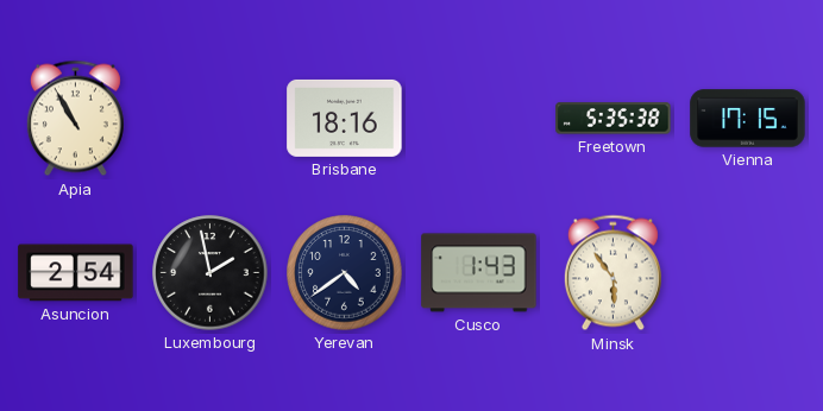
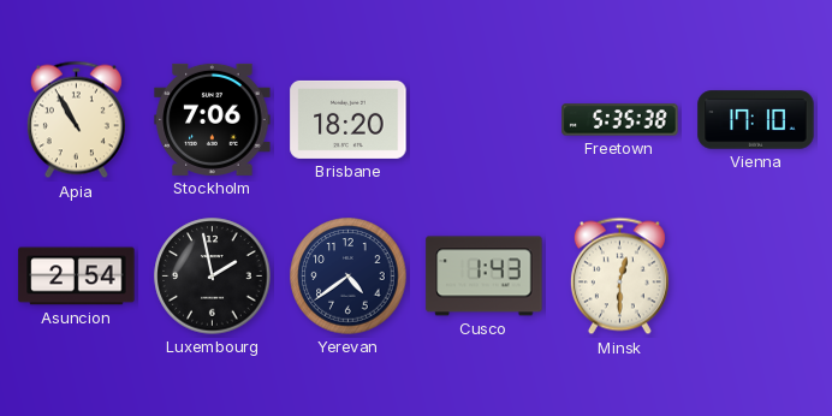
Stockholm: none -> 7:06
Brisbane: 18:16 -> 18:20
Vienna: 17:15 -> 17:10
Minsk: 5:54 -> 12:30
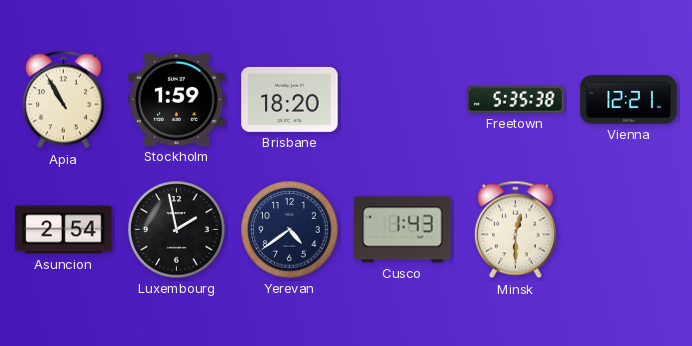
Stockholm: 7:06 -> 1:59
Vienna: 17:10 -> 12:21
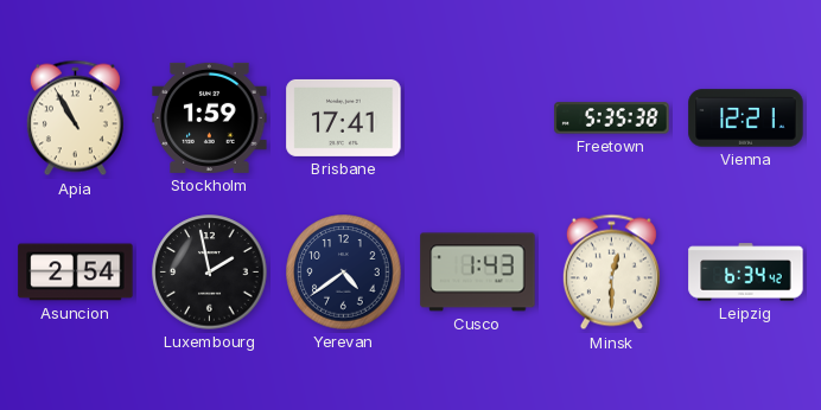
Brisbane: 18:20 -> 17:41
Leipzig: none -> 6:34
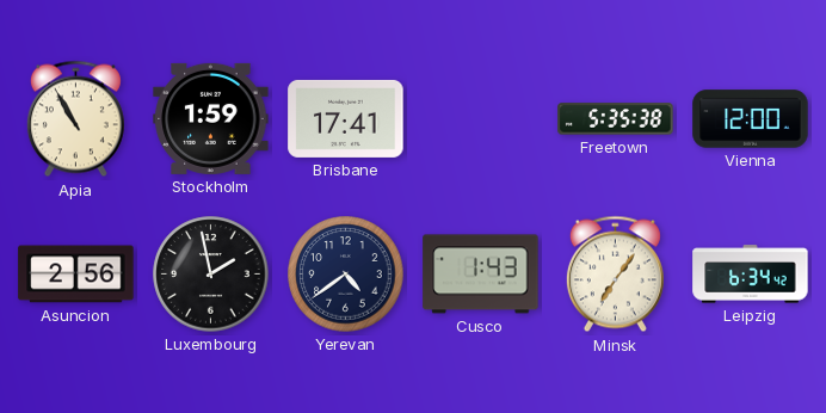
Vienna: 12:21 -> 12:00
Asuncion: 2:54 -> 2:56
Minsk: 12:30 -> 7:06
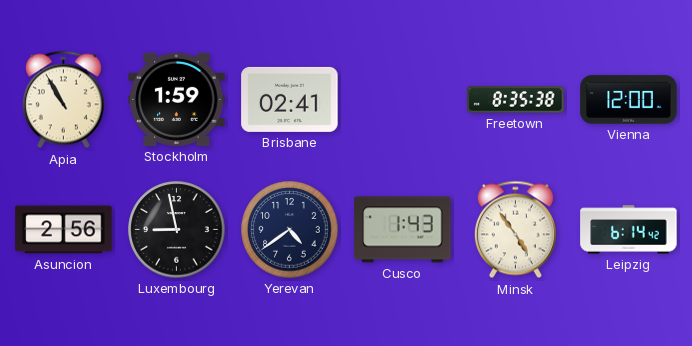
Brisbane: 17:41 -> 02:41
Freetown: 5:35 -> 8:35
Luxembourg: 1:58 -> 8:58
Minsk: 7:06 -> 4:54
Leipzig: 6:34 -> 6:14
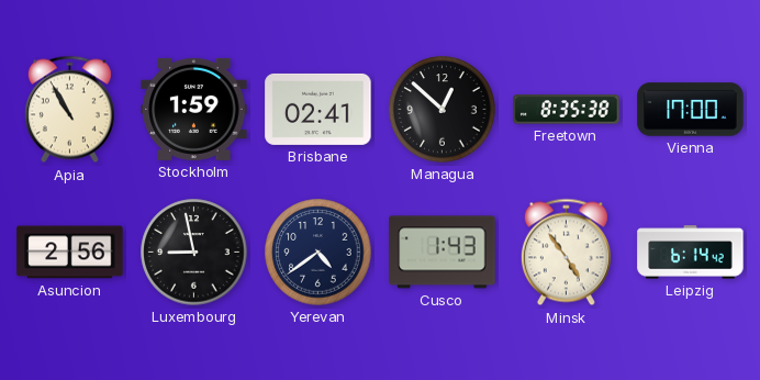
Managua: none -> 12:52
Vienna: 12:00 -> 17:00
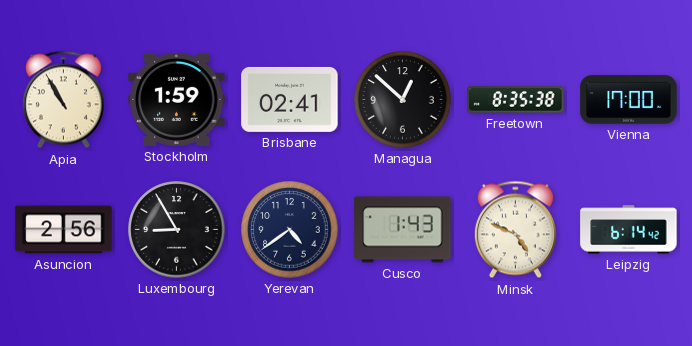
Luxembourg: 8:58 -> 8:55
Minsk: 4:54 -> 4:49
